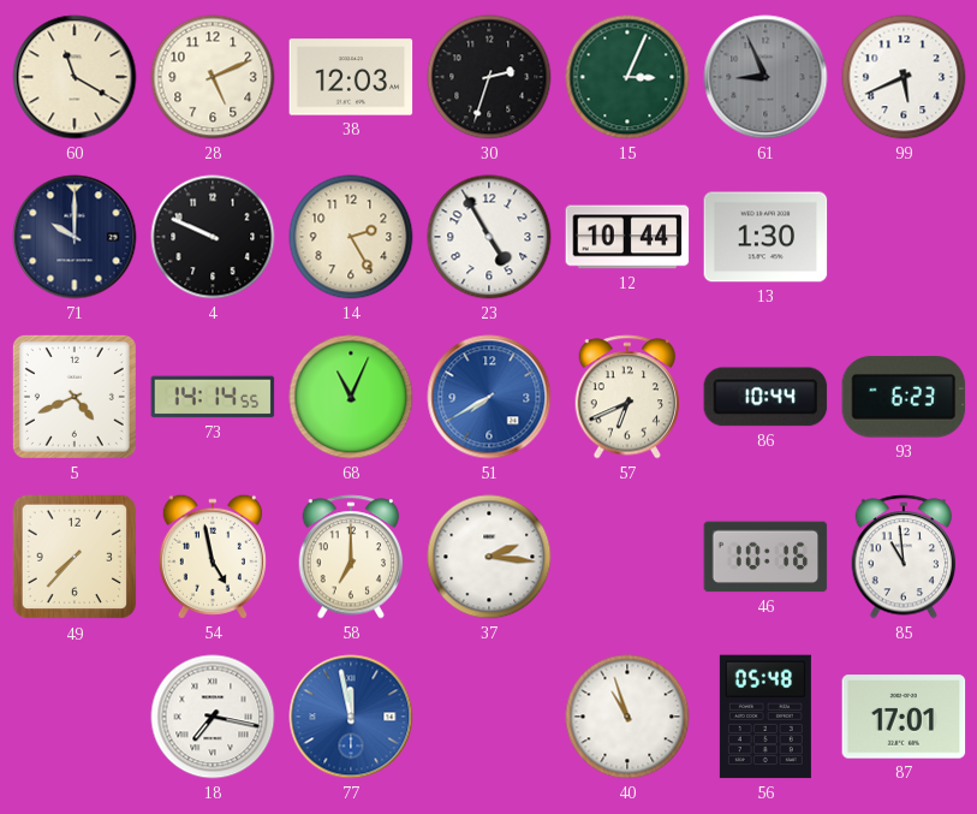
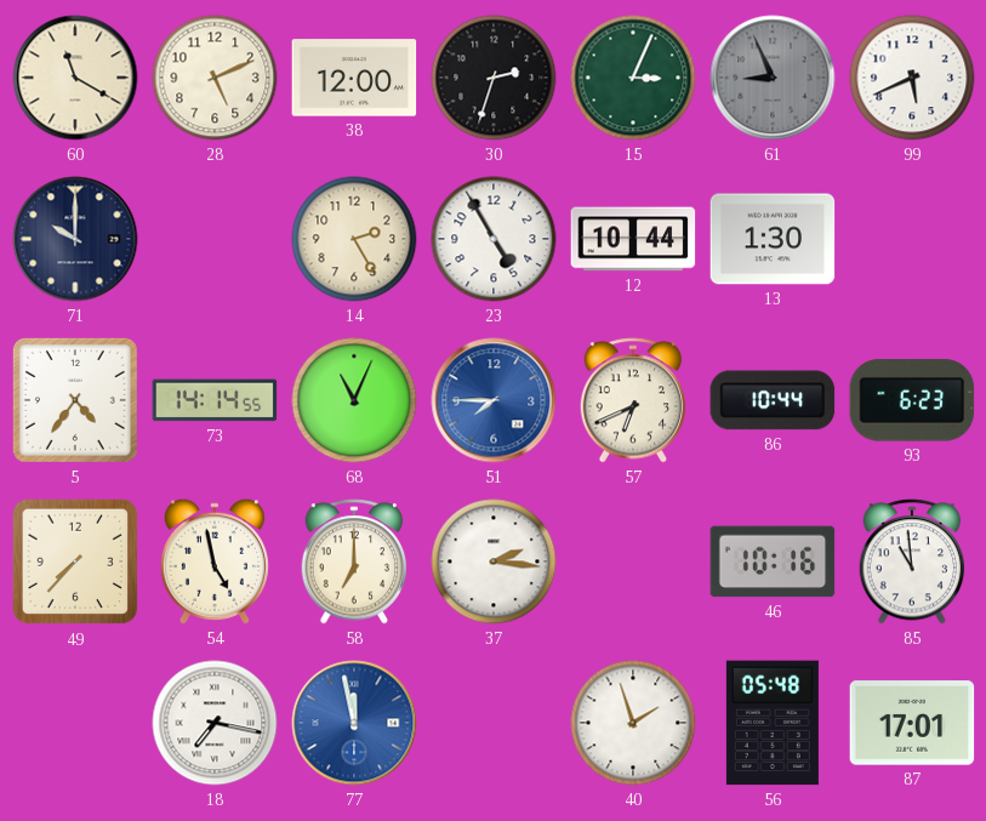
38: 12:03 -> 12:00
4: 9:49 -> none
5: 4:41 -> 4:36
51: 7:40 -> 7:45
40: 10:57 -> 1:57
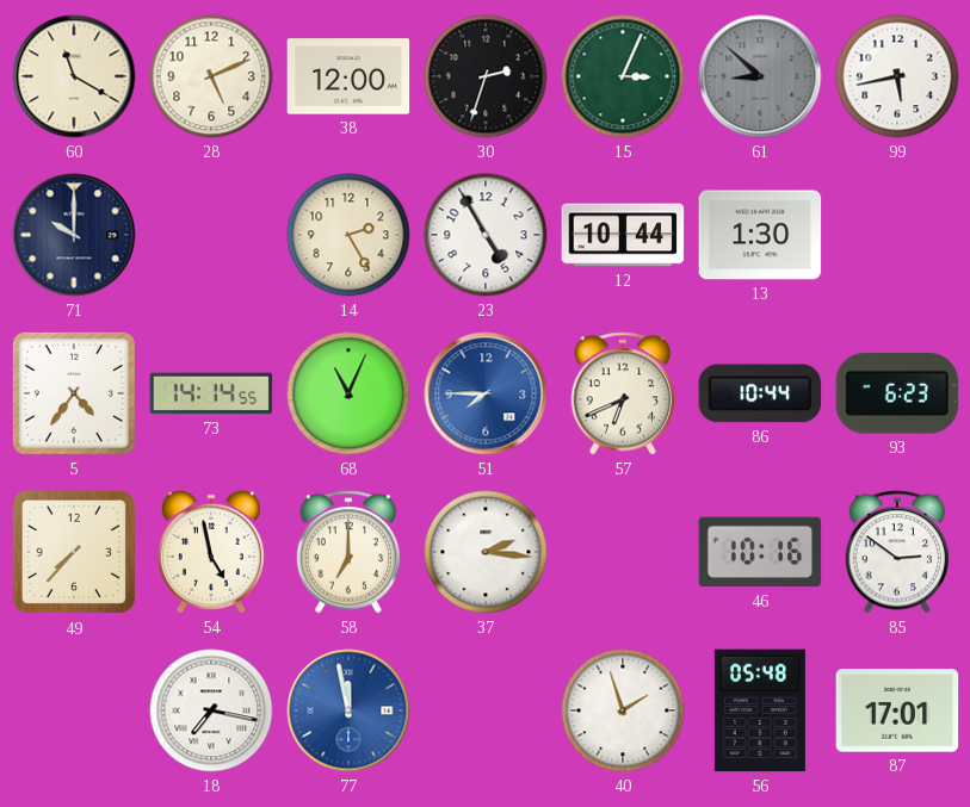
61: 8:56 -> 8:52
99: 5:41 -> 5:43
85: 10:59 -> 2:51
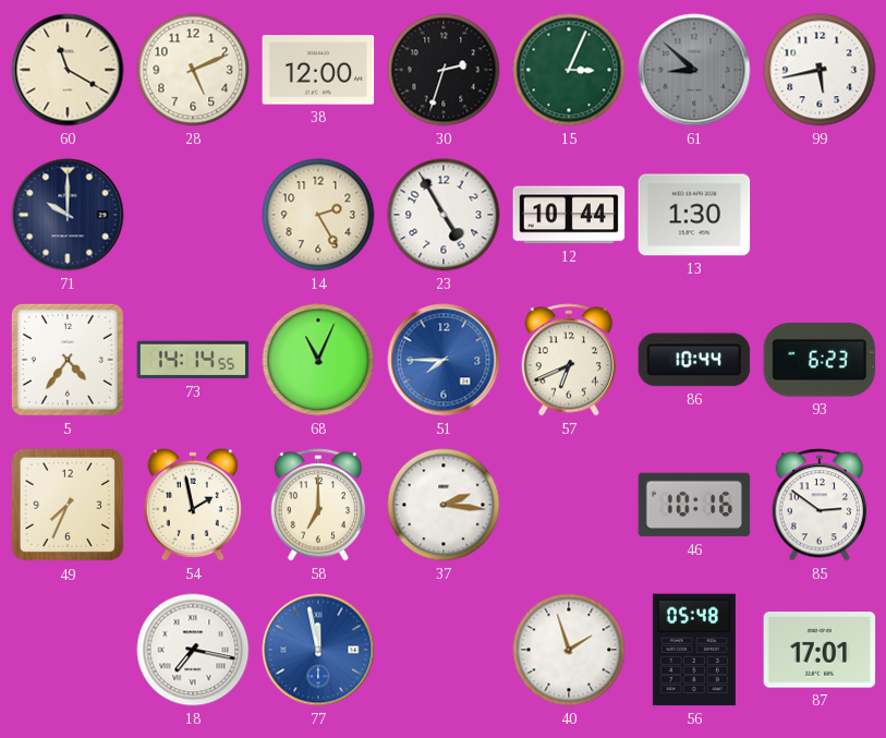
49: 7:37 -> 7:34
54: 4:58 -> 1:58
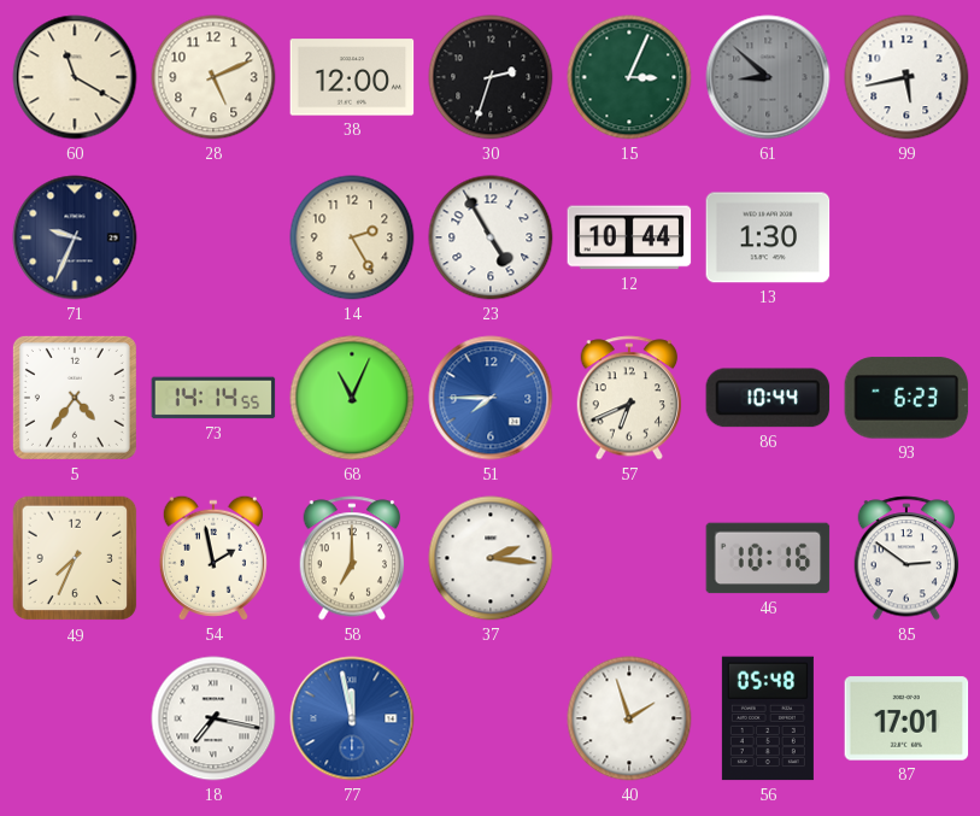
71: 10:00 -> 9:34
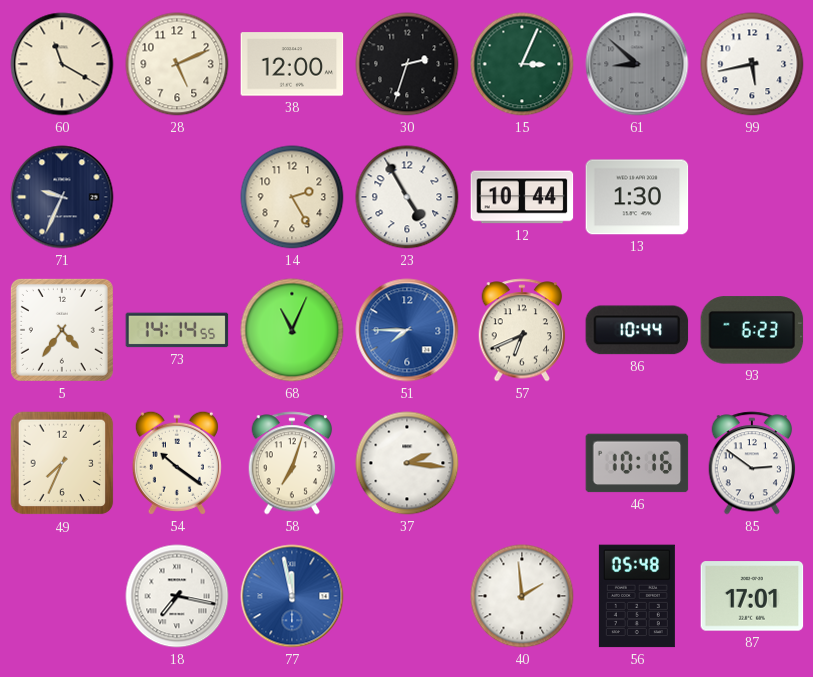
54: 1:58 -> 10:21
58: 7:00 -> 7:03
40: 1:57 -> 1:59
